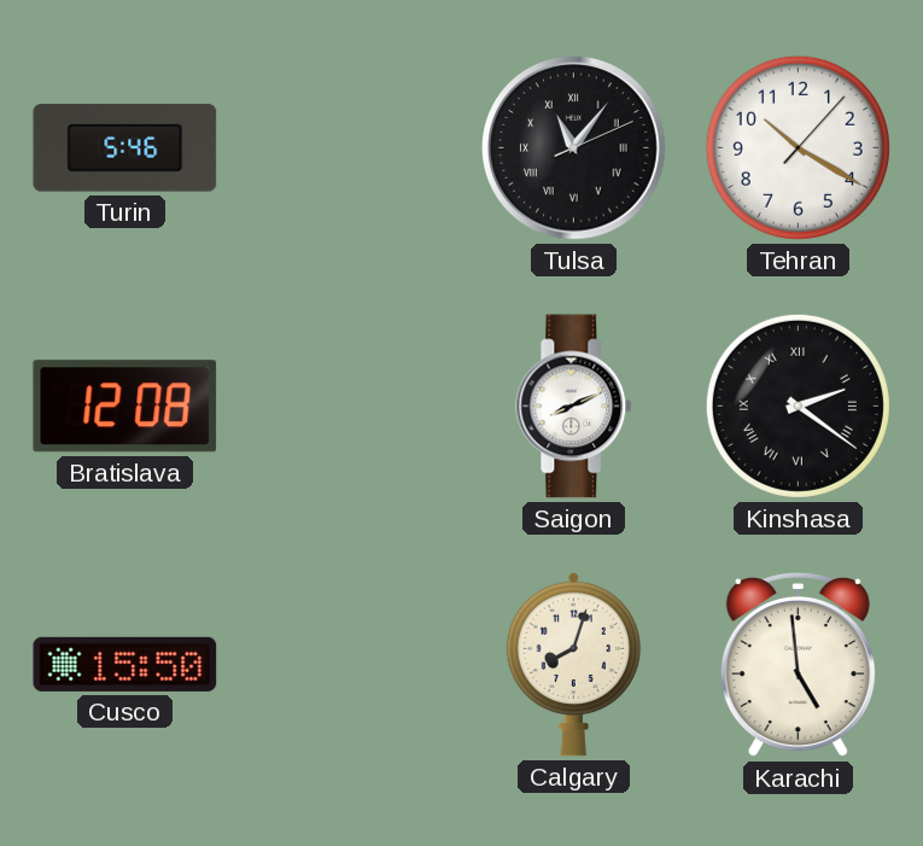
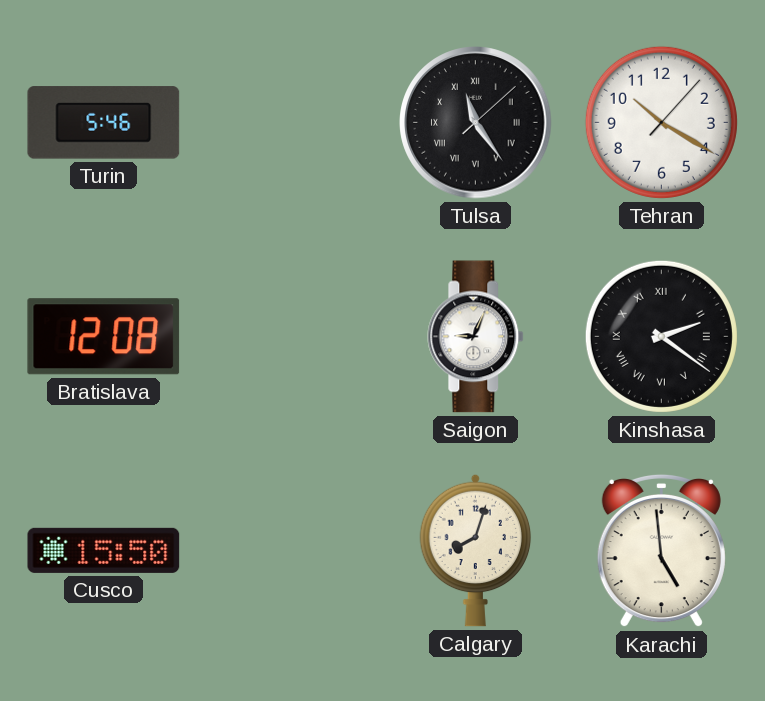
Tulsa: 11:06 -> 11:24
Saigon: 8:11 -> 9:04
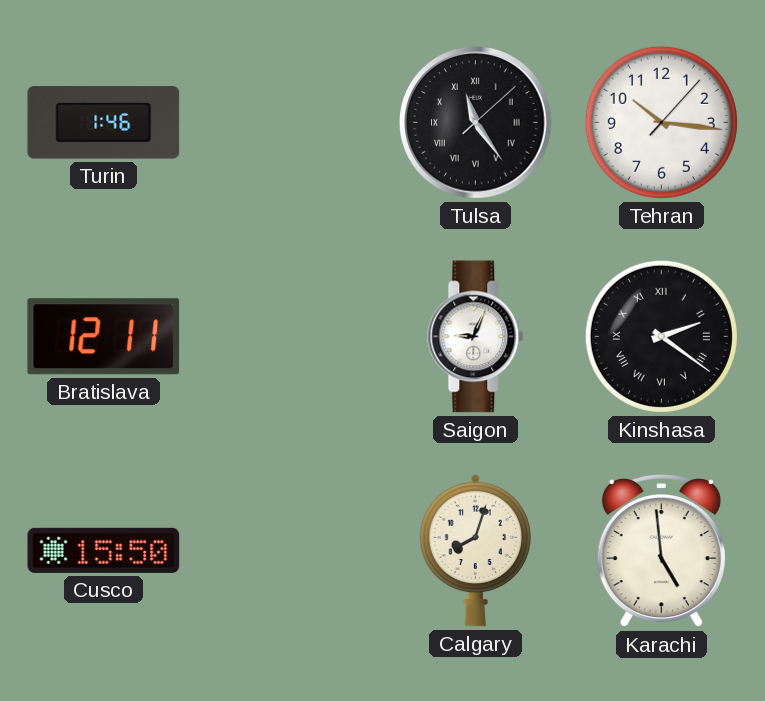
Turin: 5:46 -> 1:46
Tehran: 10:20 -> 10:16
Bratislava: 12:08 -> 12:11
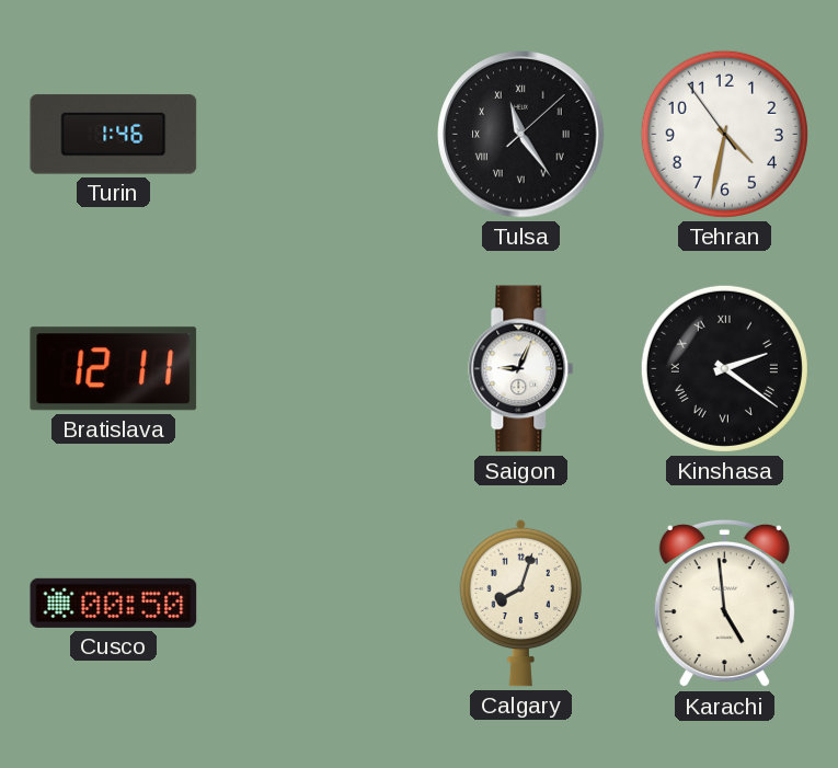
Tehran: 10:16 -> 4:31
Cusco: 15:50 -> 00:50
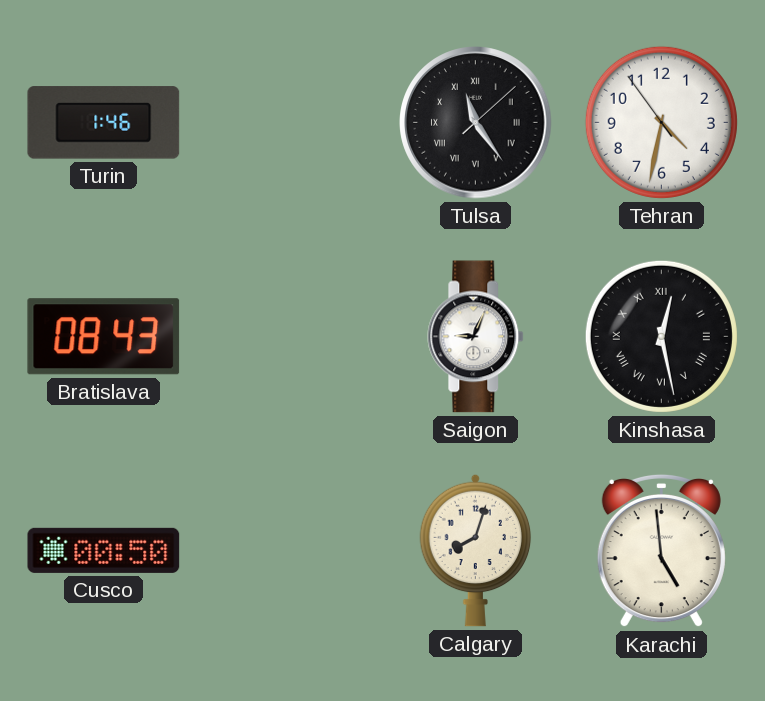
Bratislava: 12:11 -> 08:43
Kinshasa: 2:21 -> 12:28
